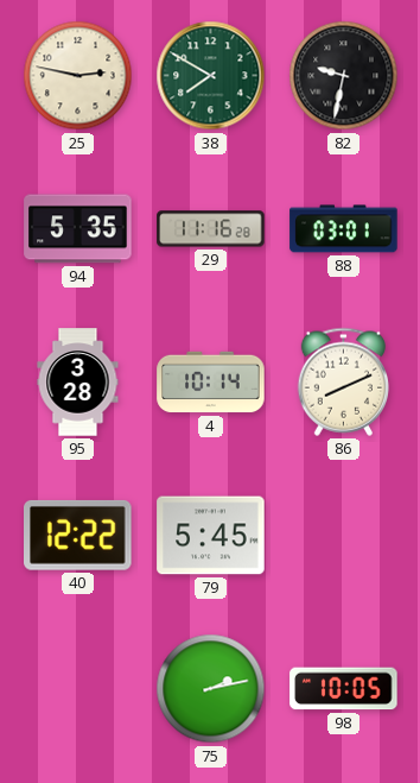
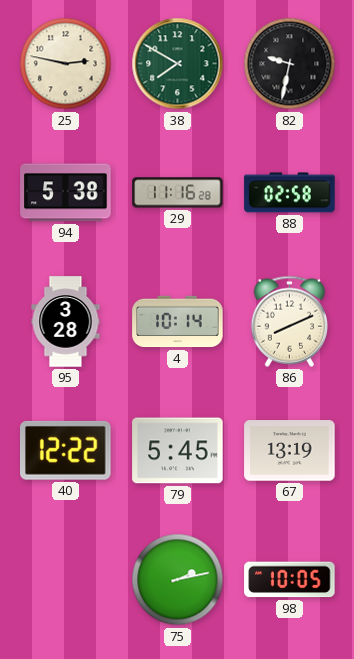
94: 5:35 -> 5:38
88: 03:01 -> 02:58
67: none -> 13:19
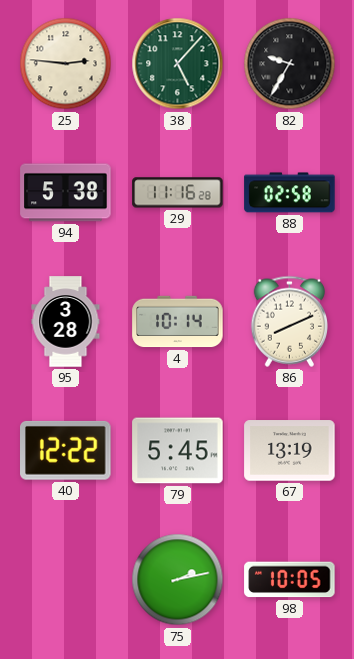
25: 2:47 -> 2:46
38: 7:50 -> 5:07
82: 9:32 -> 9:35
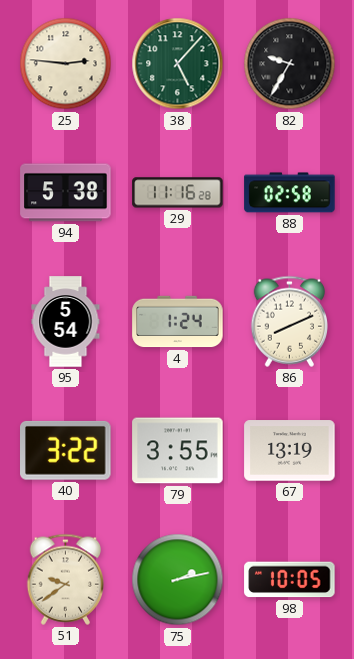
95: 3:28 -> 5:54
4: 10:14 -> 1:24
40: 12:22 -> 3:22
79: 5:45 -> 3:55
51: none -> 9:39
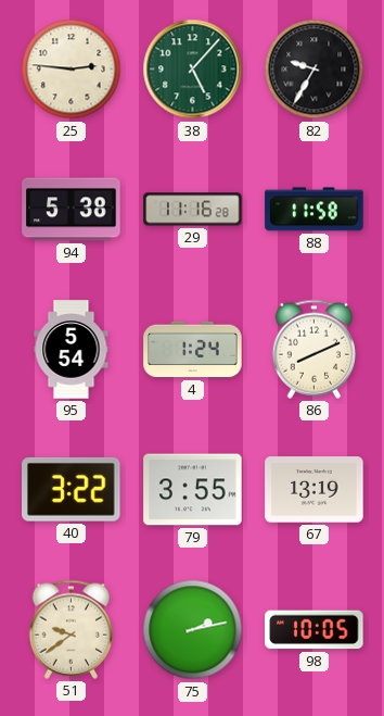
88: 02:58 -> 11:58
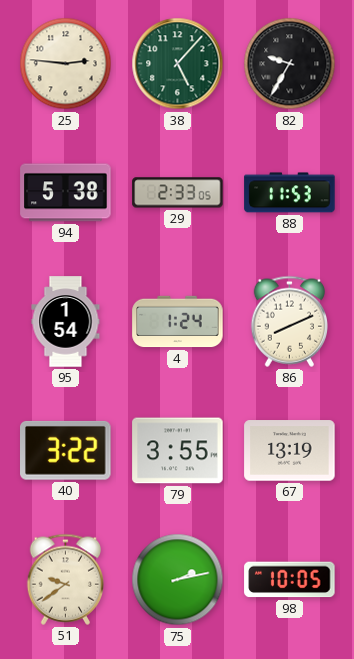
29: 11:16 -> 2:33
88: 11:58 -> 11:53
95: 5:54 -> 1:54
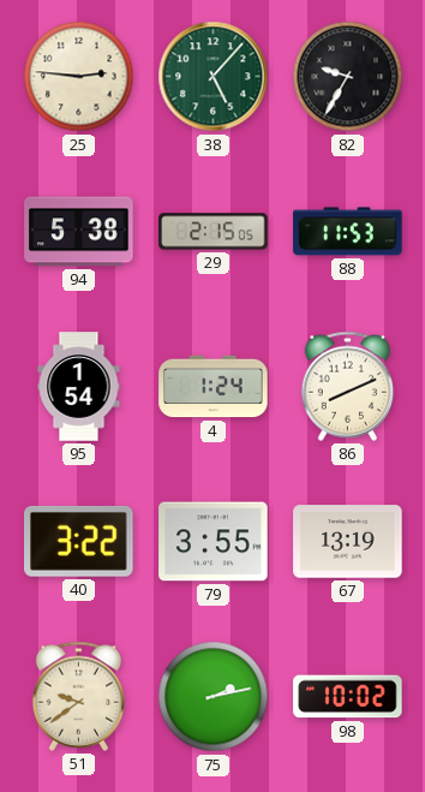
29: 2:33 -> 2:15
98: 10:05 -> 10:02
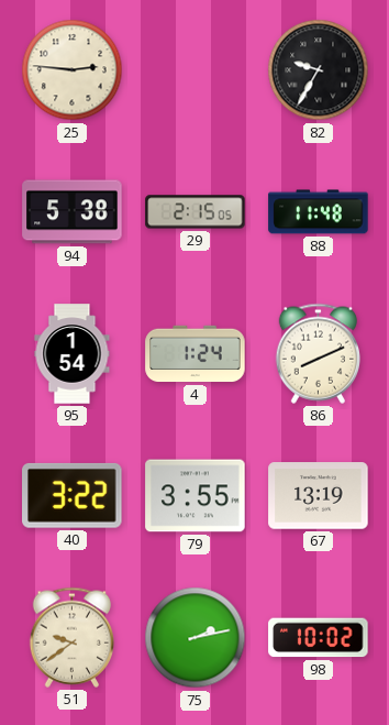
38: 5:07 -> none
88: 11:53 -> 11:48
